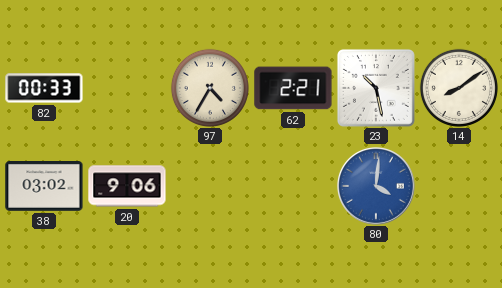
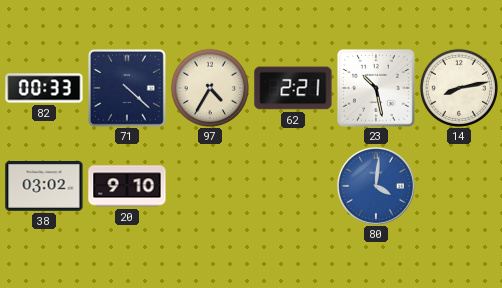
71: none -> 4:22
14: 8:09 -> 8:13
20: 9:06 -> 9:10
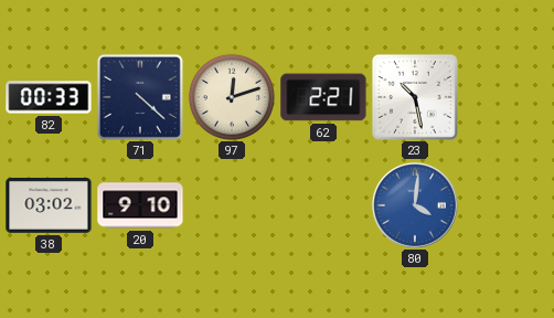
97: 4:35 -> 12:12
14: 8:13 -> none
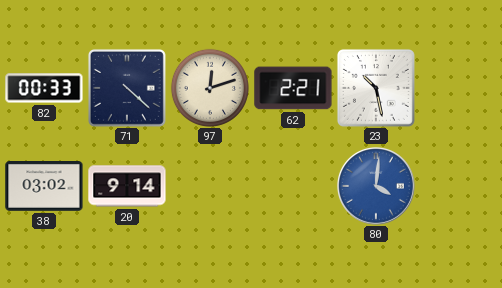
20: 9:10 -> 9:14
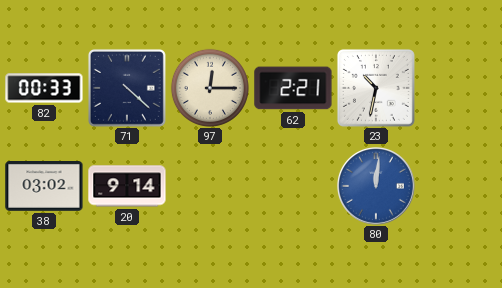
97: 12:12 -> 12:15
23: 10:28 -> 10:32
80: 4:01 -> 12:01
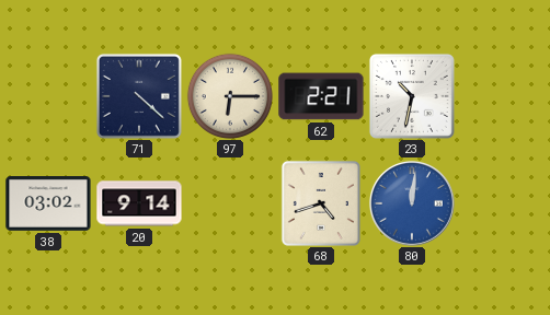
82: 00:33 -> none
97: 12:15 -> 6:15
68: none -> 4:42
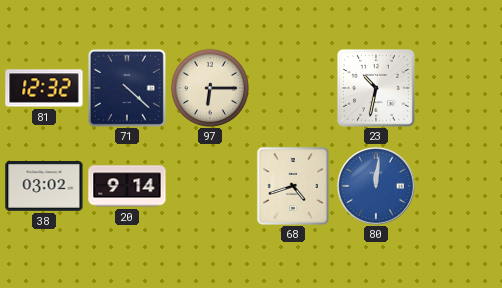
81: none -> 12:32
62: 2:21 -> none
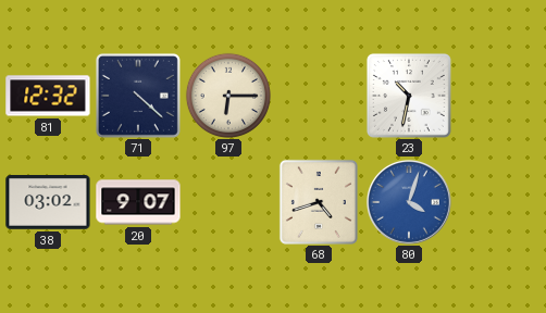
20: 9:14 -> 9:07
80: 12:01 -> 4:03
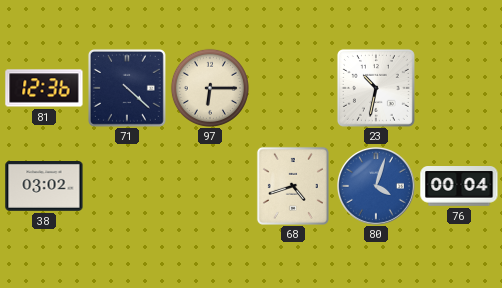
81: 12:32 -> 12:36
20: 9:07 -> none
76: none -> 00:04
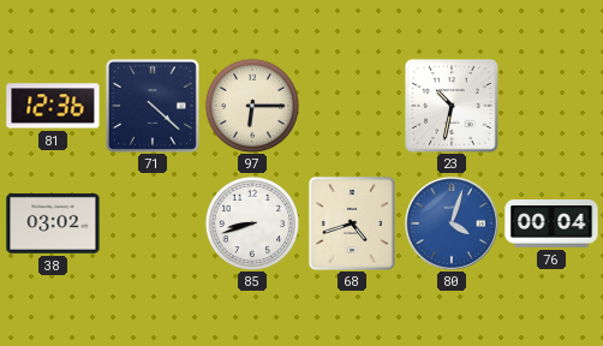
85: none -> 8:42
